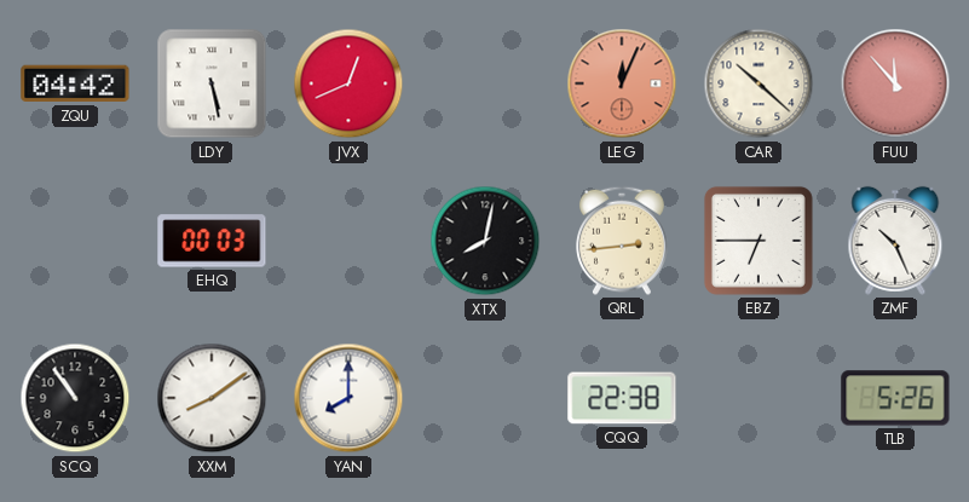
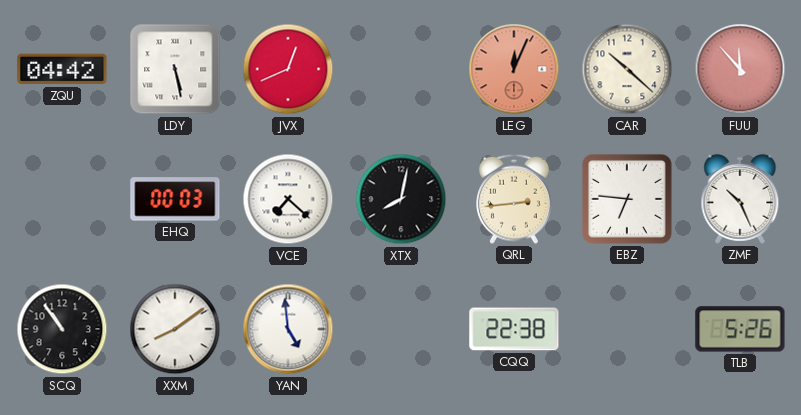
VCE: none -> 7:22
EBZ: 6:45 -> 6:46
YAN: 8:00 -> 4:59
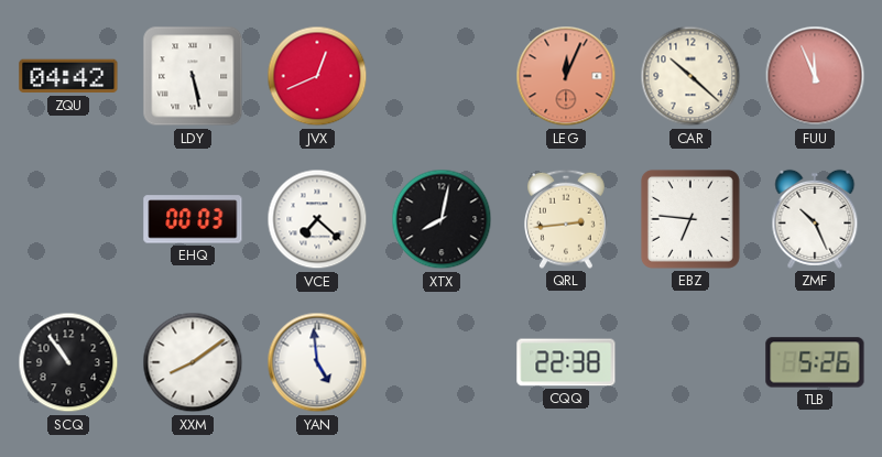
FUU: 11:53 -> 11:56
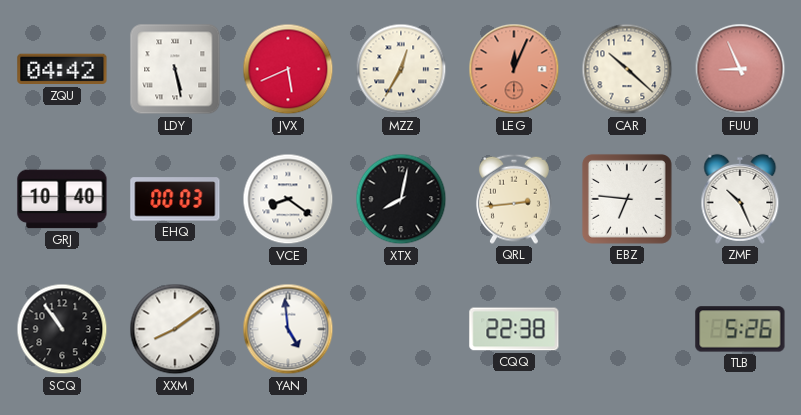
JVX: 12:41 -> 5:41
MZZ: none -> 12:35
FUU: 11:56 -> 8:56
GRJ: none -> 10:40
VCE: 7:22 -> 8:21
